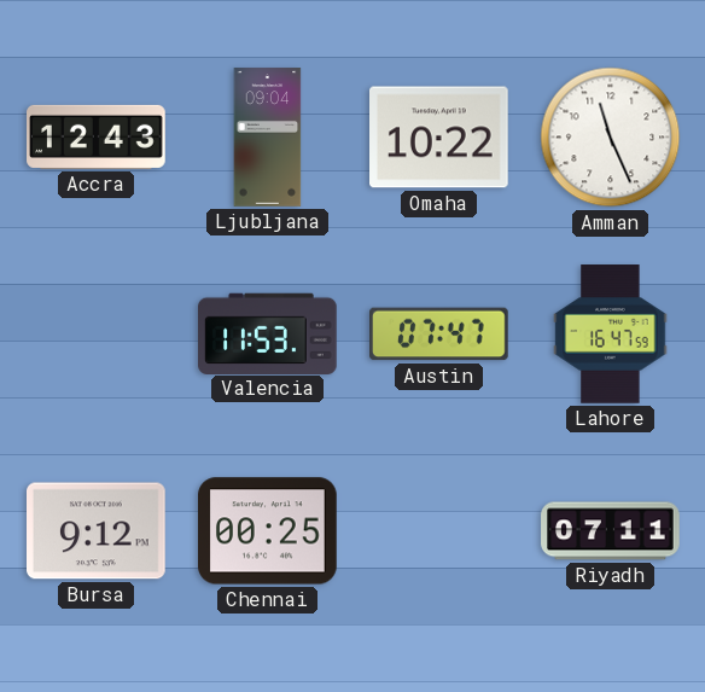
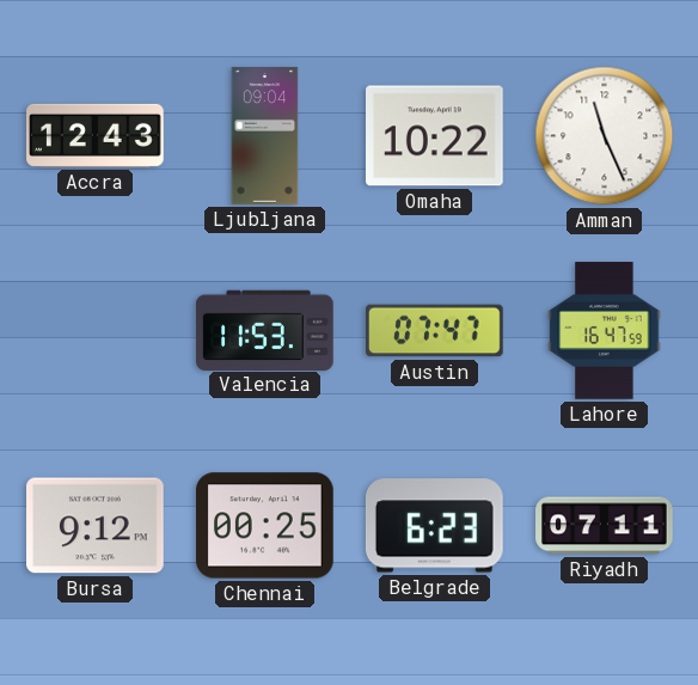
Belgrade: none -> 6:23
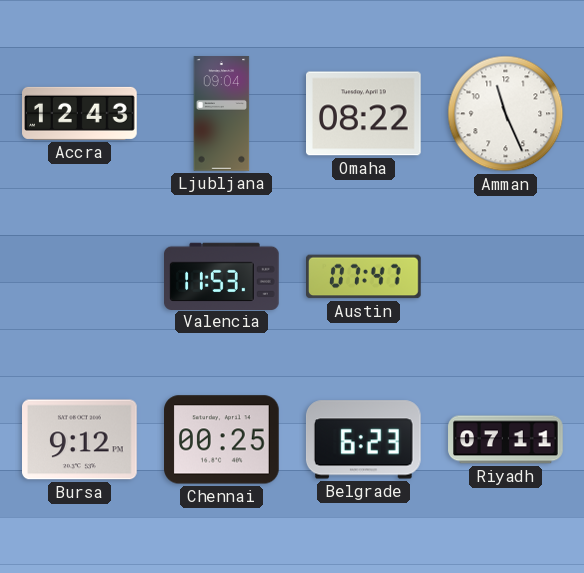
Omaha: 10:22 -> 08:22
Lahore: 16:47 -> none
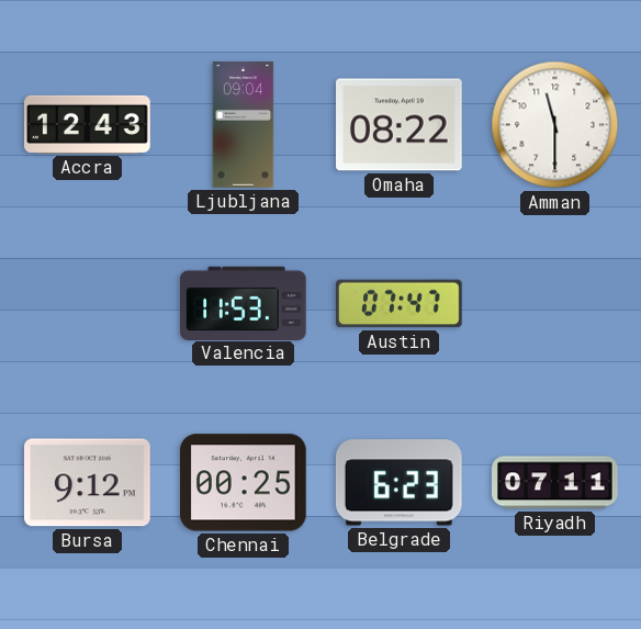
Amman: 11:26 -> 11:30
